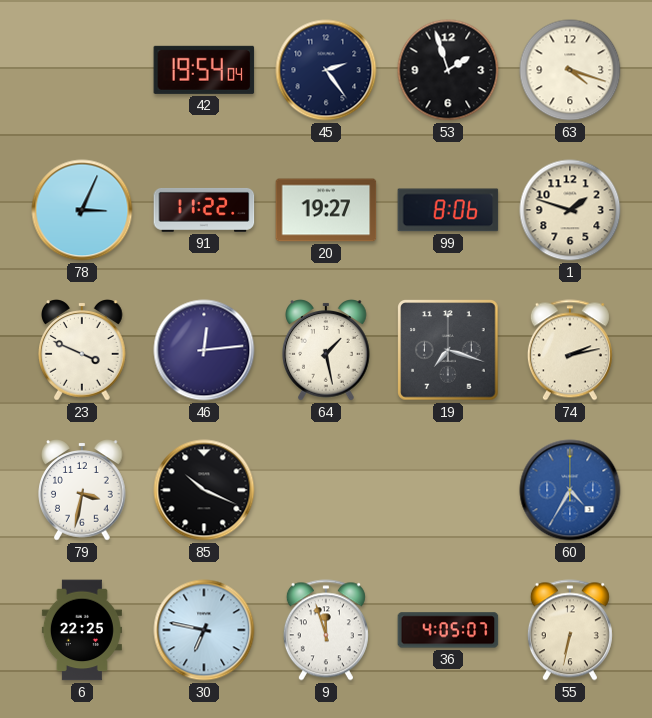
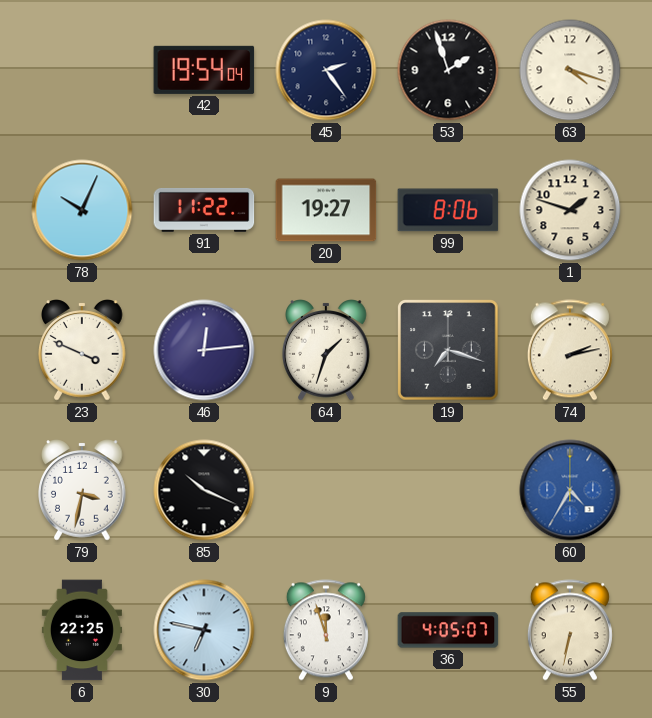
78: 3:04 -> 10:04
64: 1:28 -> 1:33
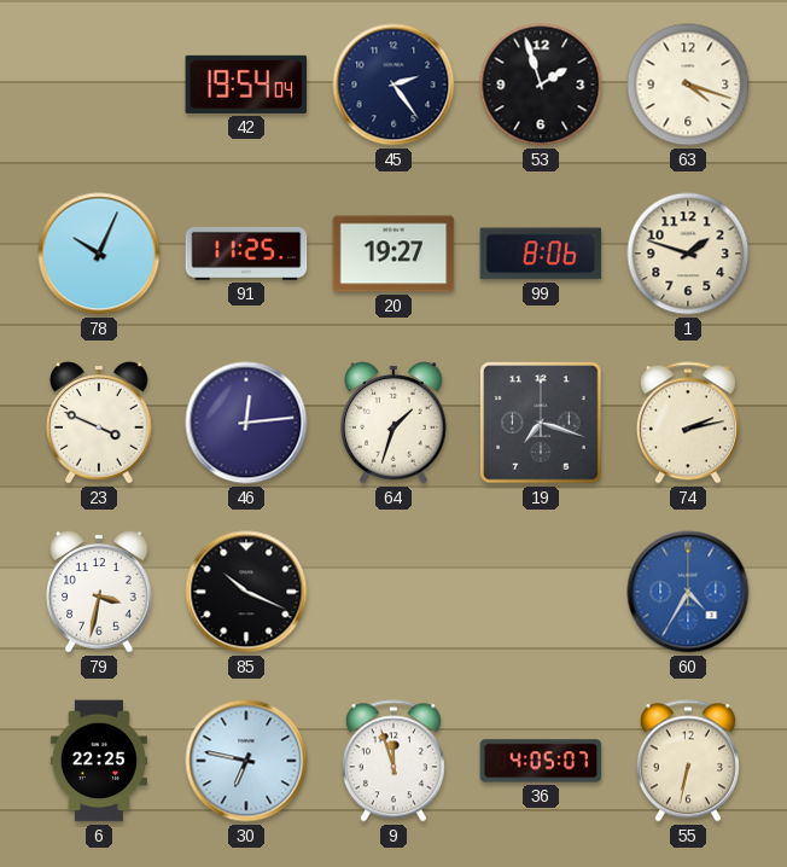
91: 11:22 -> 11:25
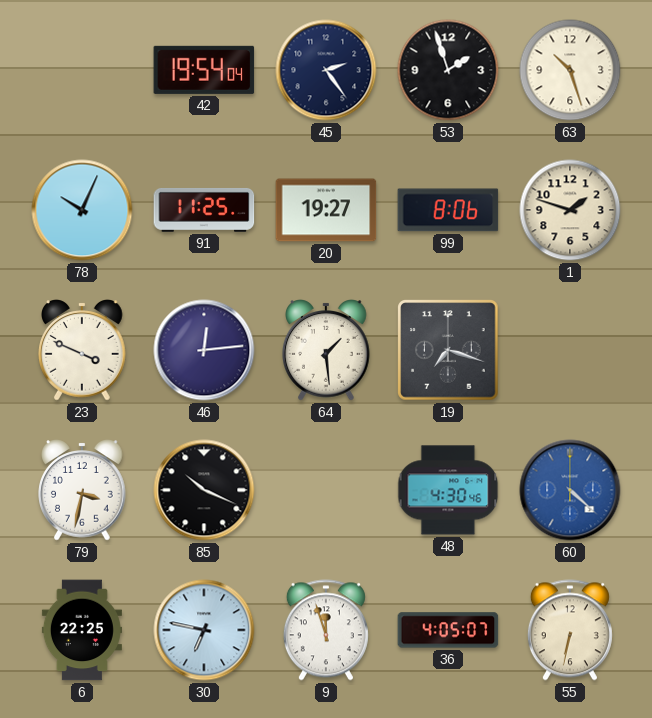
63: 4:18 -> 10:27
64: 1:33 -> 1:29
74: 2:13 -> none
48: none -> 4:30
60: 4:35 -> 4:22
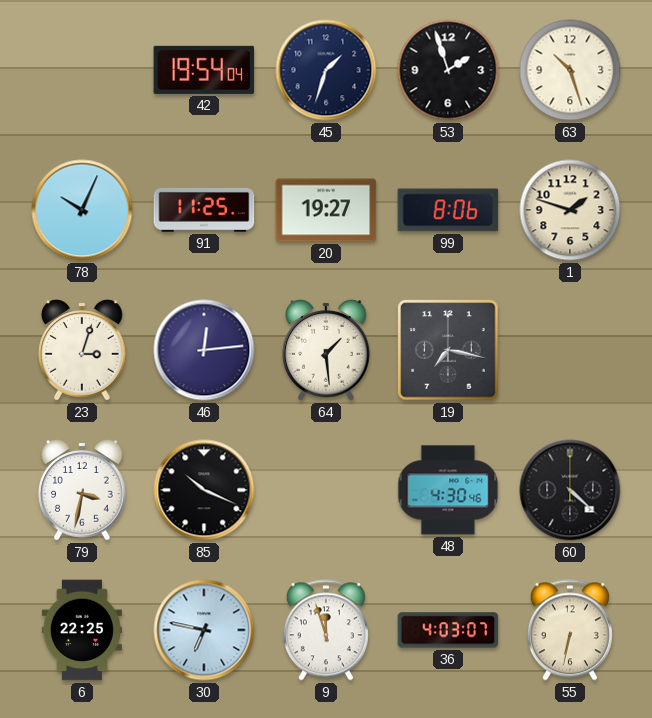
45: 2:24 -> 1:33
23: 3:49 -> 3:03
19: 7:18 -> 7:17
60 dial: blue -> black
36: 4:05 -> 4:03
